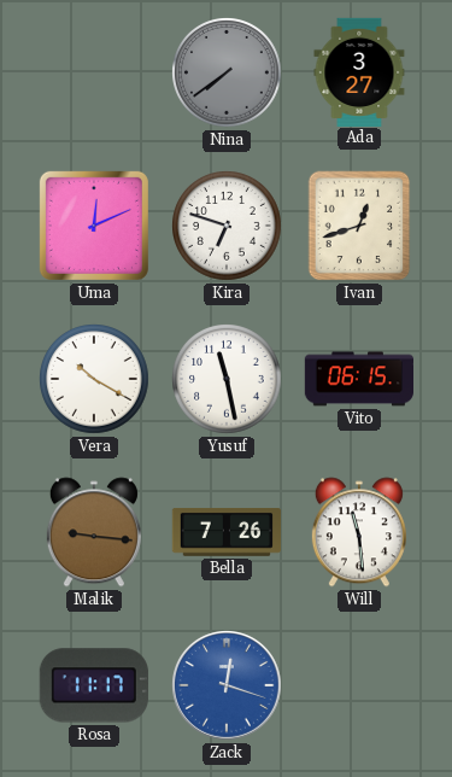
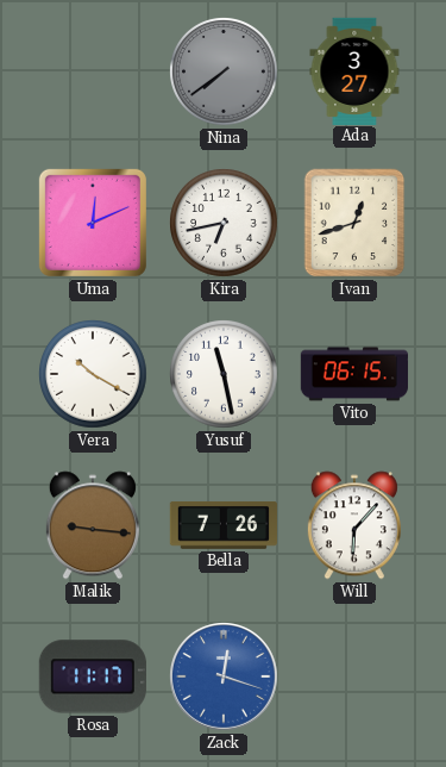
Kira: 6:48 -> 6:43
Will: 11:29 -> 6:07
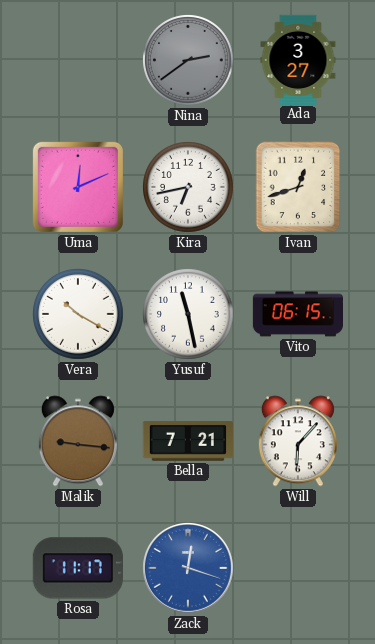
Nina: 7:39 -> 2:39
Bella: 7:26 -> 7:21
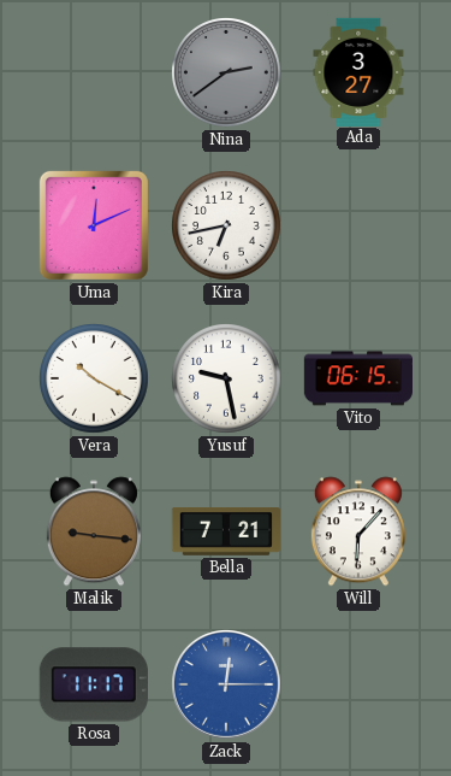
Ivan: 12:42 -> none
Yusuf: 11:28 -> 9:28
Zack: 12:18 -> 12:15
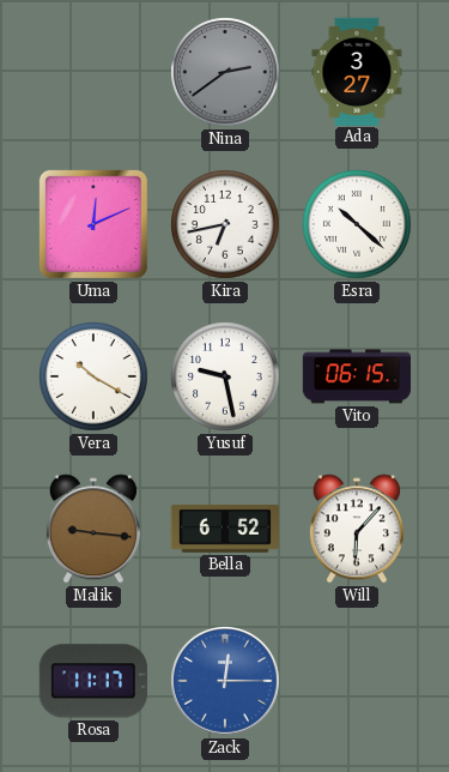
Esra: none -> 10:22
Bella: 7:21 -> 6:52
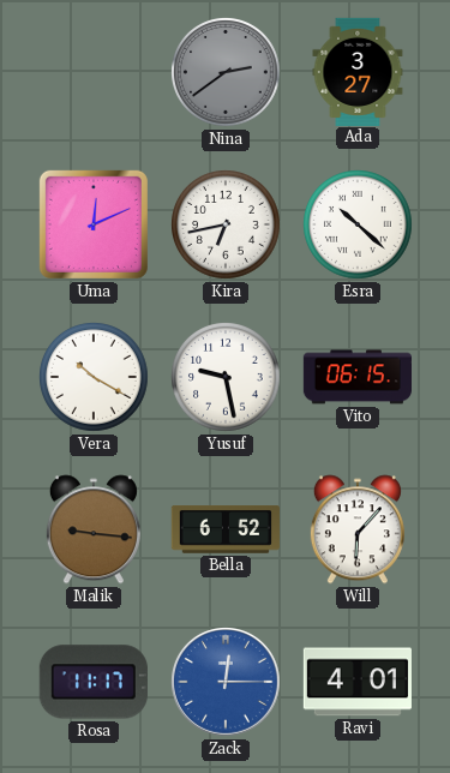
Ravi: none -> 4:01
